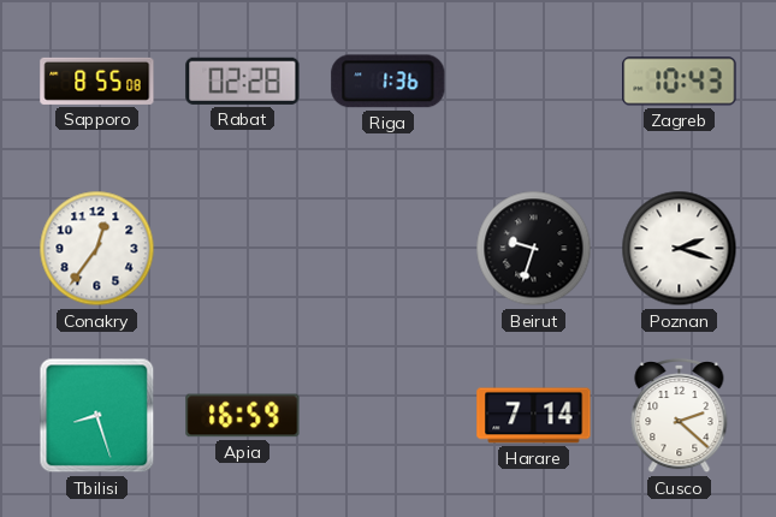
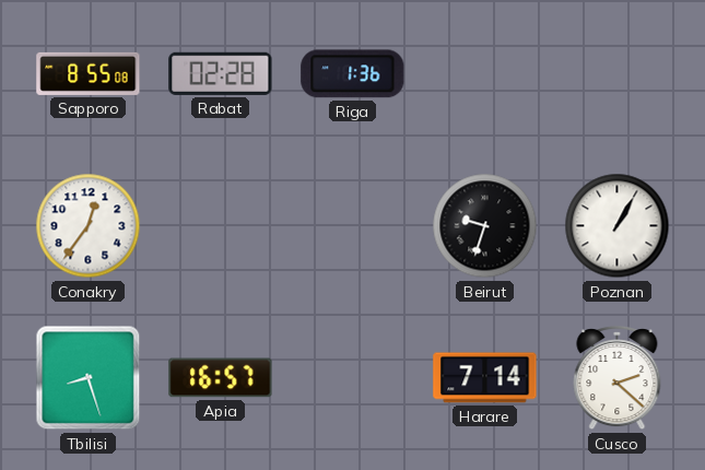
Zagreb: 10:43 -> none
Poznan: 2:18 -> 1:05
Apia: 16:59 -> 16:57
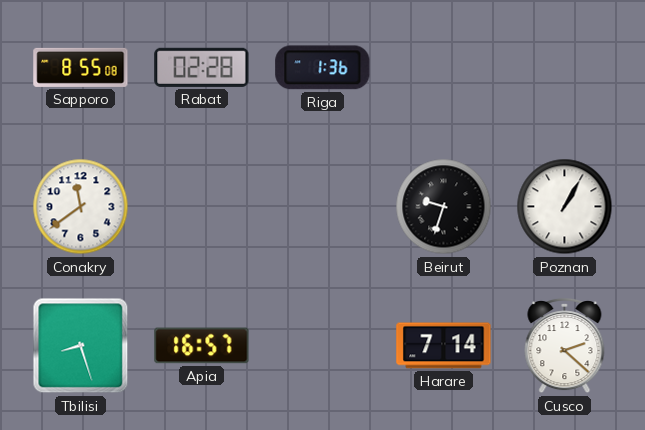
Conakry: 12:36 -> 11:39
